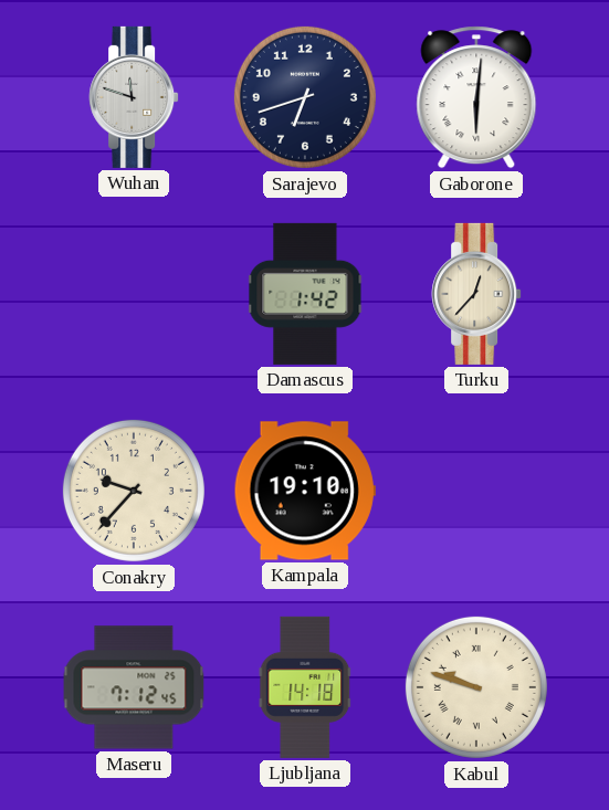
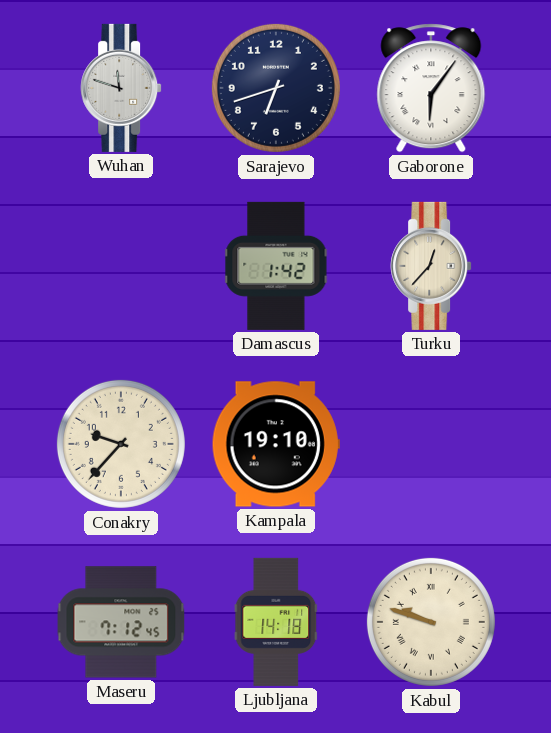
Gaborone: 6:01 -> 6:06
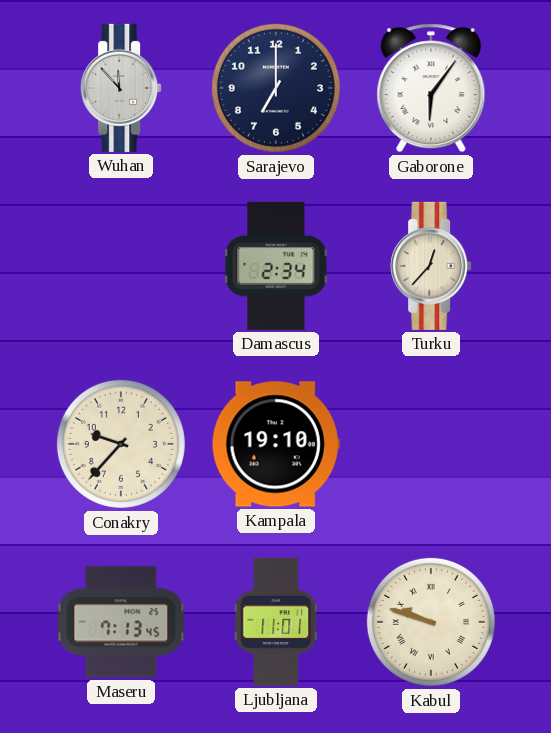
Wuhan: 11:48 -> 11:53
Sarajevo: 6:42 -> 7:00
Damascus: 1:42 -> 2:34
Maseru: 7:12 -> 7:13
Ljubljana: 14:18 -> 11:01
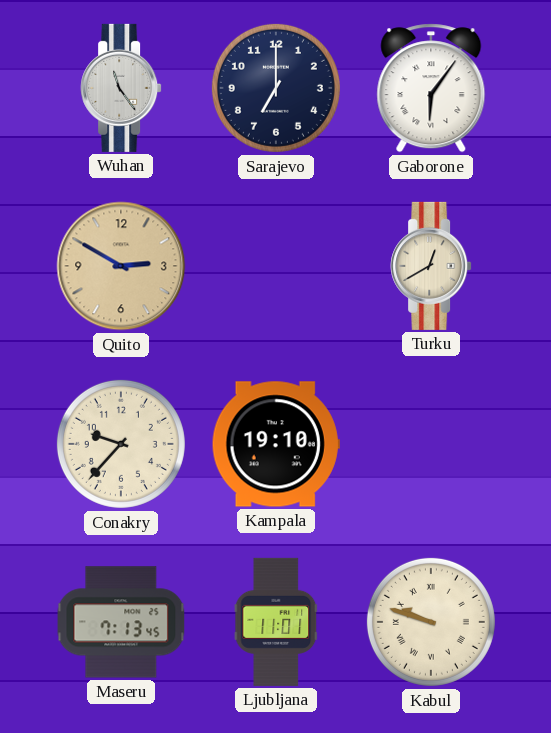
Wuhan: 11:53 -> 11:24
Quito: none -> 2:50
Damascus: 2:34 -> none
Turku: 12:37 -> 12:40
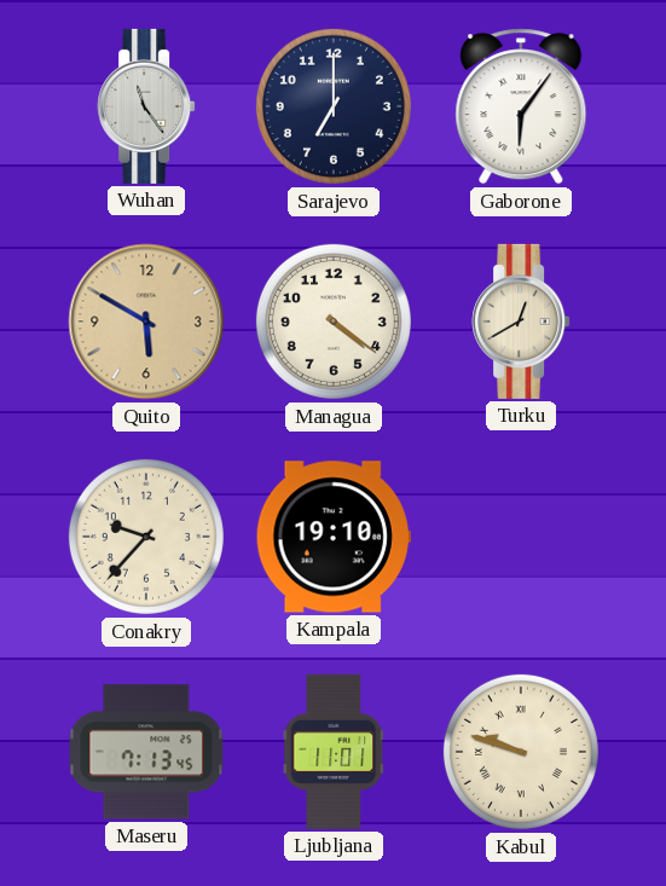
Quito: 2:50 -> 5:50
Managua: none -> 4:21
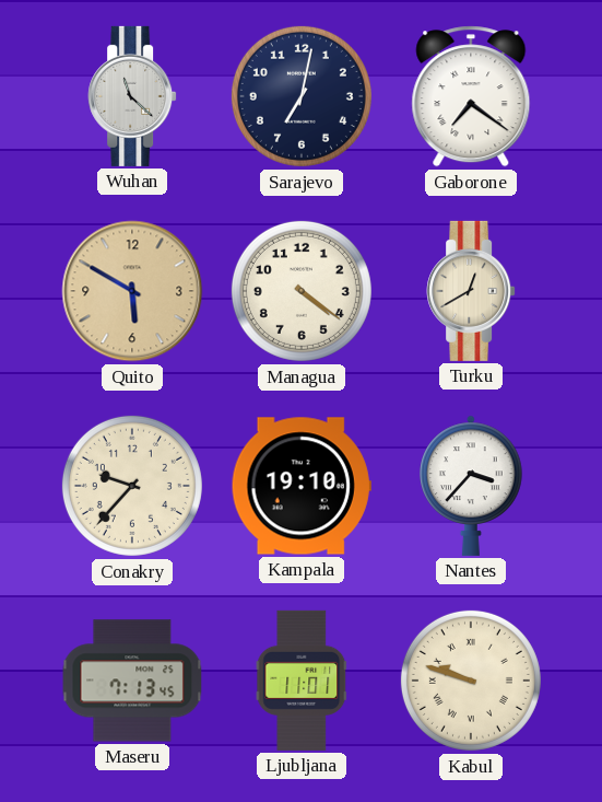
Wuhan: 11:24 -> 11:22
Sarajevo: 7:00 -> 7:02
Gaborone: 6:06 -> 7:21
Nantes: none -> 3:37
